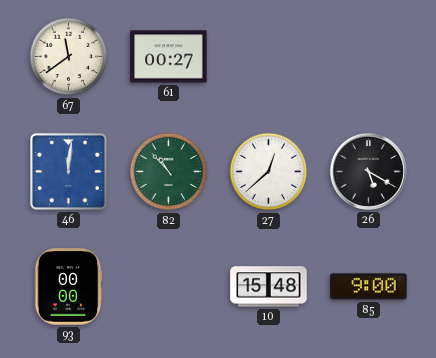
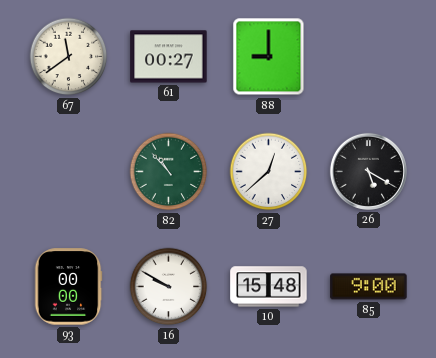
88: none -> 9:00
46: 12:01 -> none
16: none -> 9:50
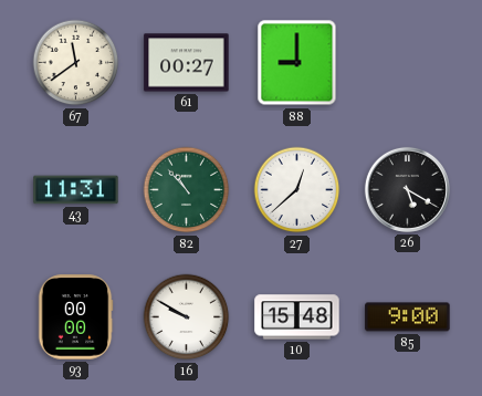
43: none -> 11:31
